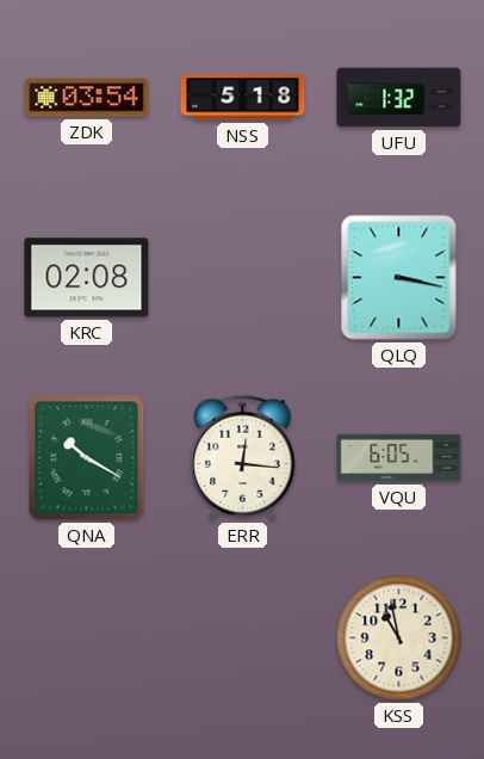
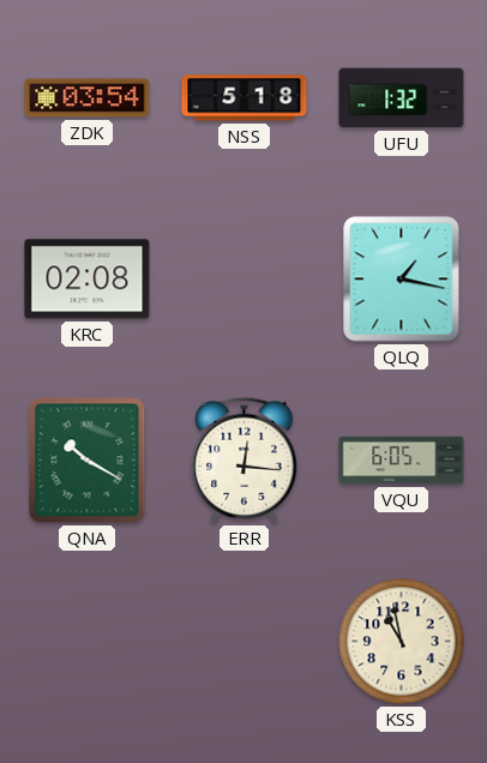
QLQ: 3:17 -> 1:17
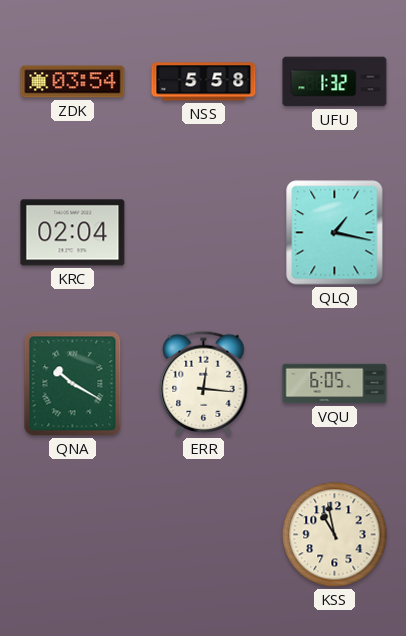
NSS: 5:18 -> 5:58
KRC: 02:08 -> 02:04
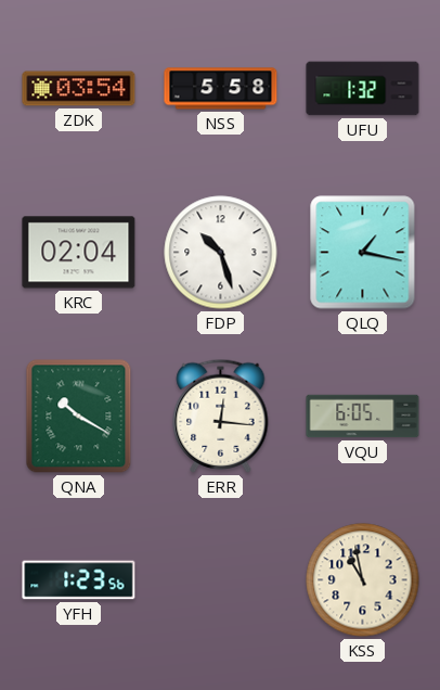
FDP: none -> 10:27
YFH: none -> 1:23
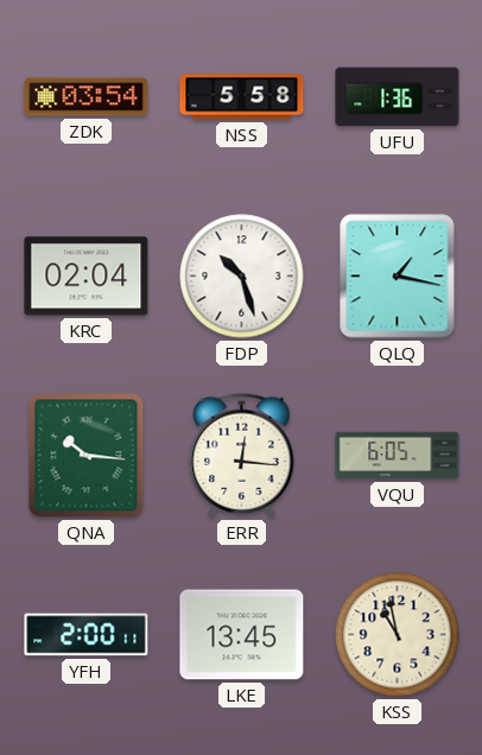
UFU: 1:32 -> 1:36
QNA: 10:20 -> 10:16
YFH: 1:23 -> 2:00
LKE: none -> 13:45
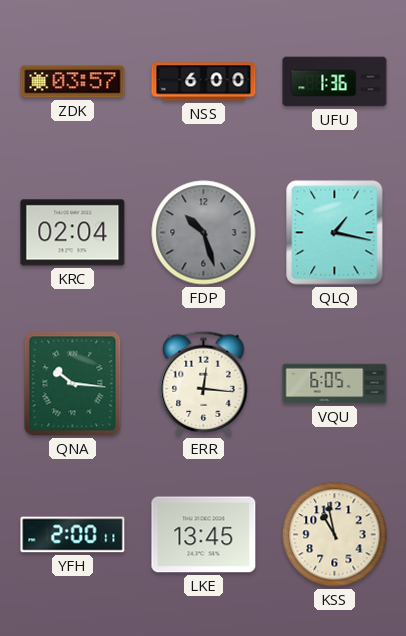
ZDK: 03:54 -> 03:57
NSS: 5:58 -> 6:00
FDP dial: white -> grey
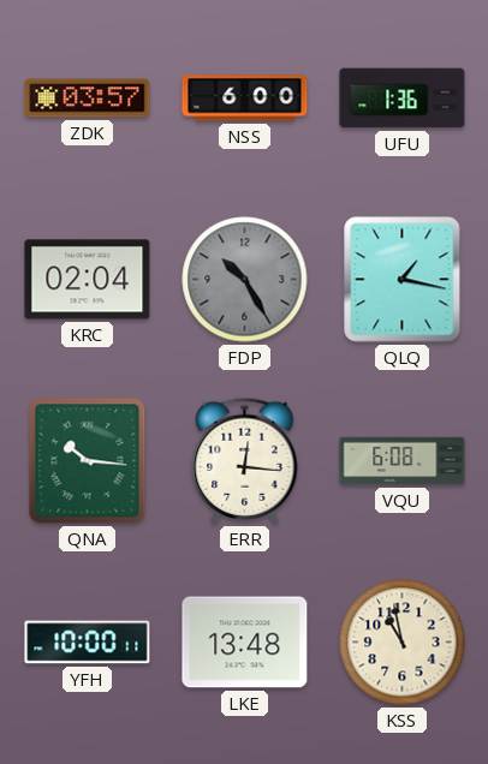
FDP: 10:27 -> 10:25
VQU: 6:05 -> 6:08
YFH: 2:00 -> 10:00
LKE: 13:45 -> 13:48
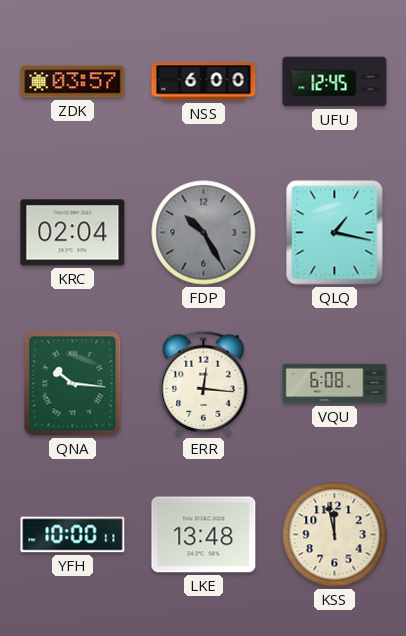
UFU: 1:36 -> 12:45
KSS: 10:58 -> 11:58
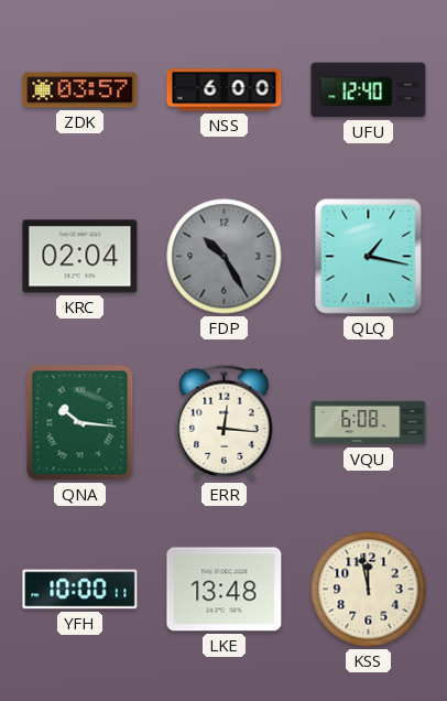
UFU: 12:45 -> 12:40
